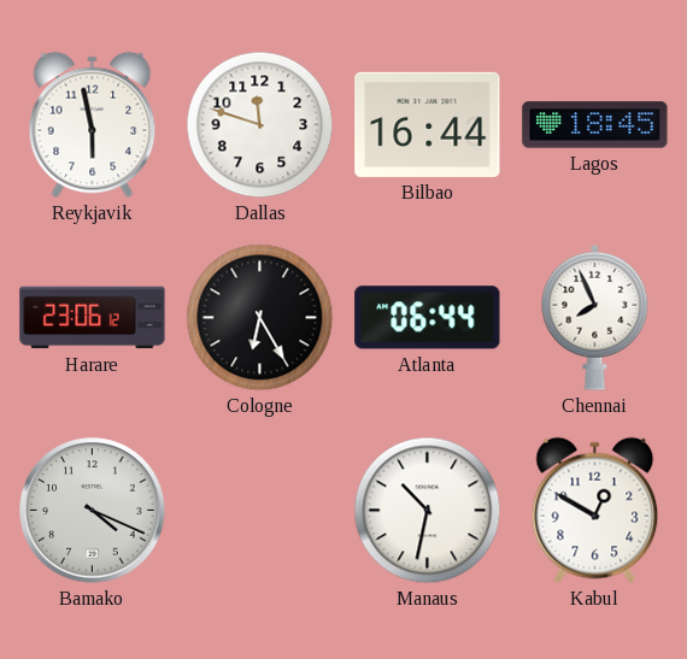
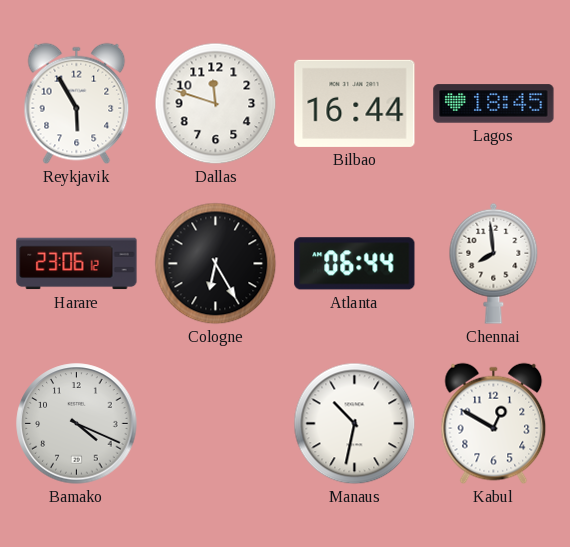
Reykjavik: 5:58 -> 5:55
Chennai: 7:56 -> 7:59
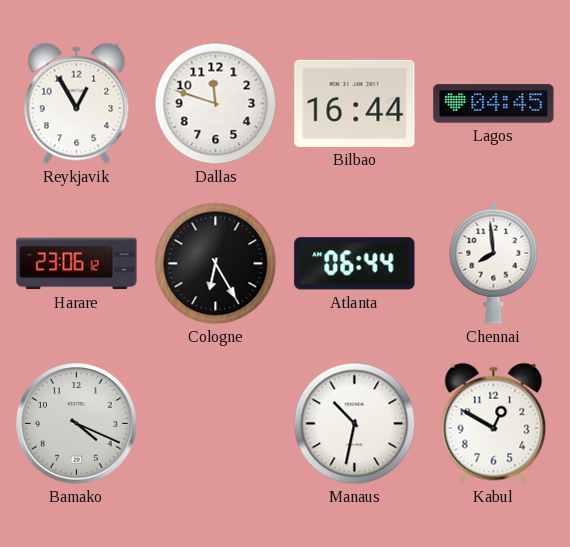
Reykjavik: 5:55 -> 12:55
Lagos: 18:45 -> 04:45
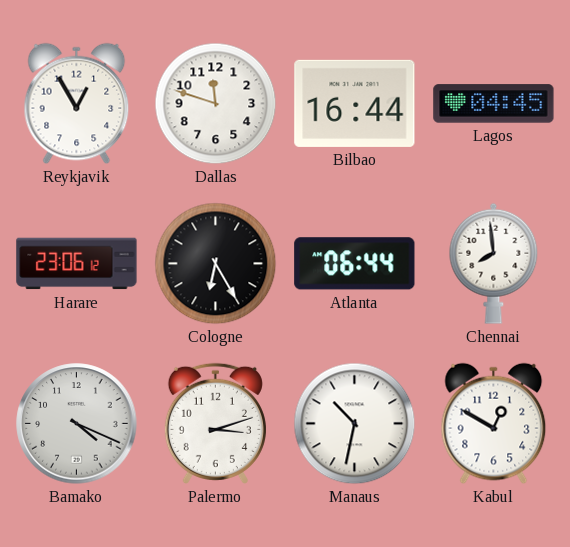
Palermo: none -> 3:12
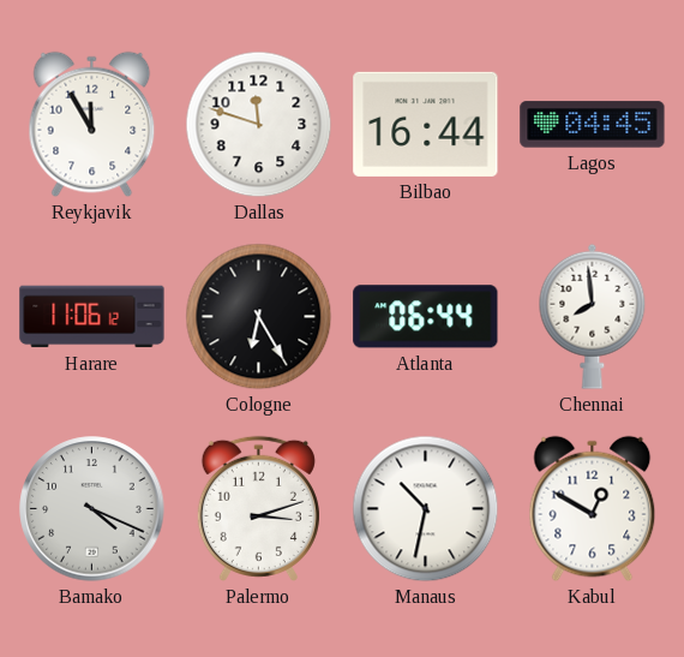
Reykjavik: 12:55 -> 11:55
Harare: 23:06 -> 11:06
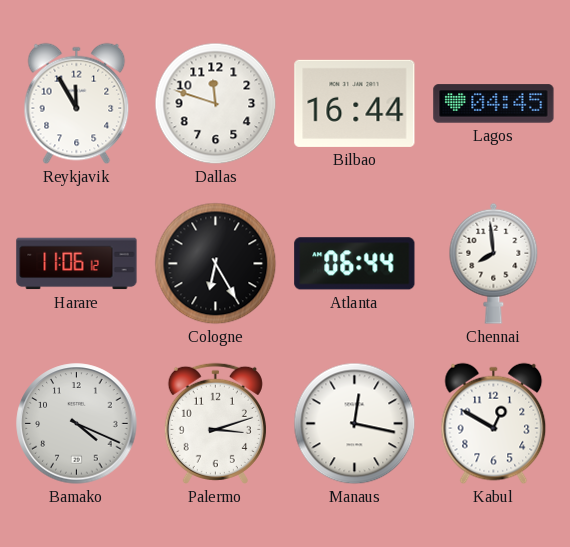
Manaus: 10:32 -> 12:17
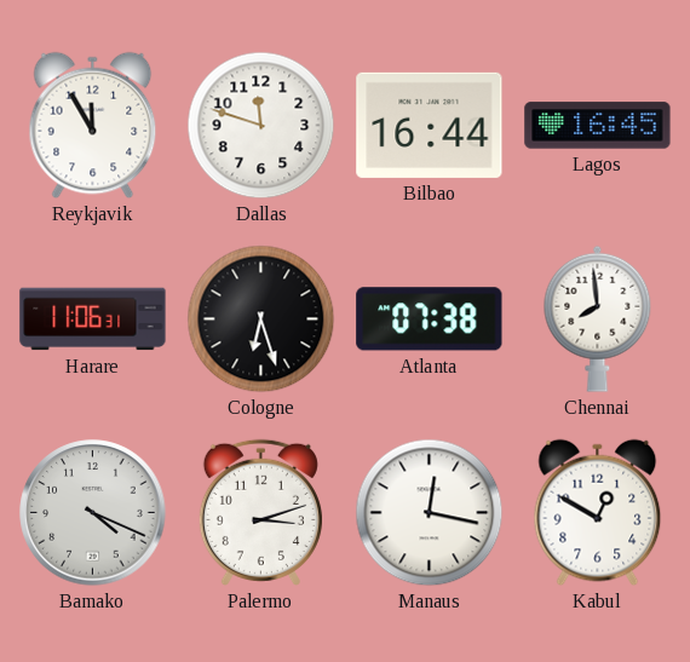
Lagos: 04:45 -> 16:45
Harare: 11:06:12 -> 11:06:31
Cologne: 6:25 -> 6:27
Atlanta: 06:44 -> 07:38
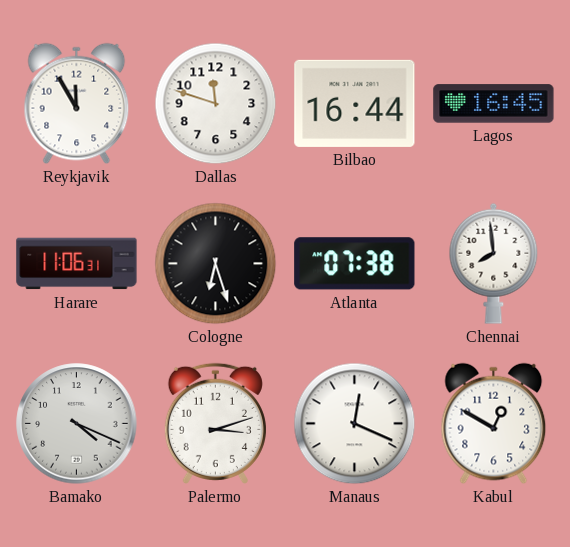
Manaus: 12:17 -> 12:19
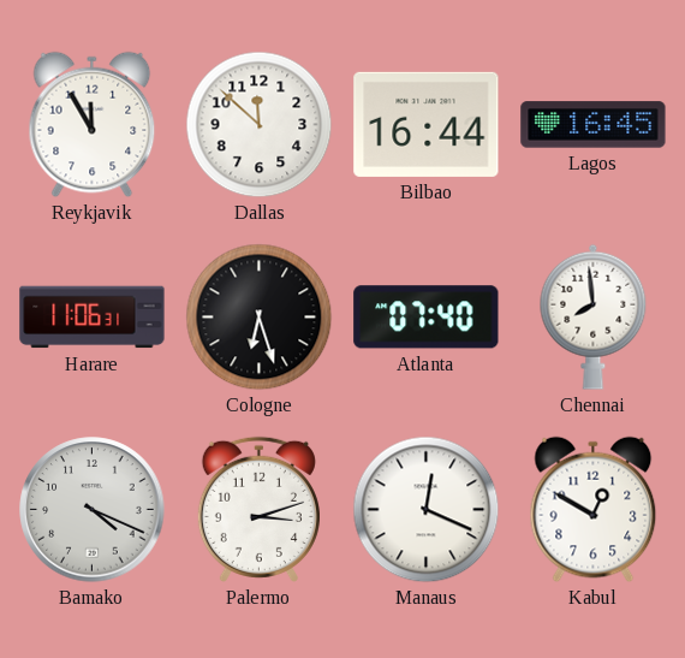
Dallas: 11:48 -> 11:52
Atlanta: 07:38 -> 07:40
